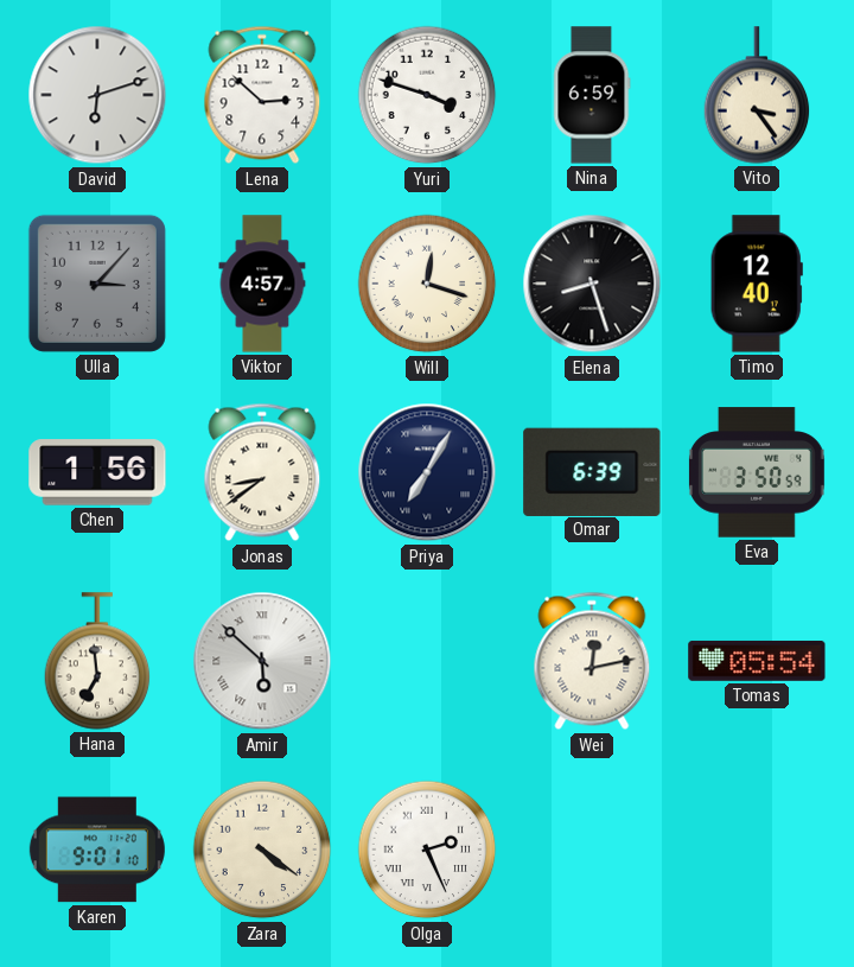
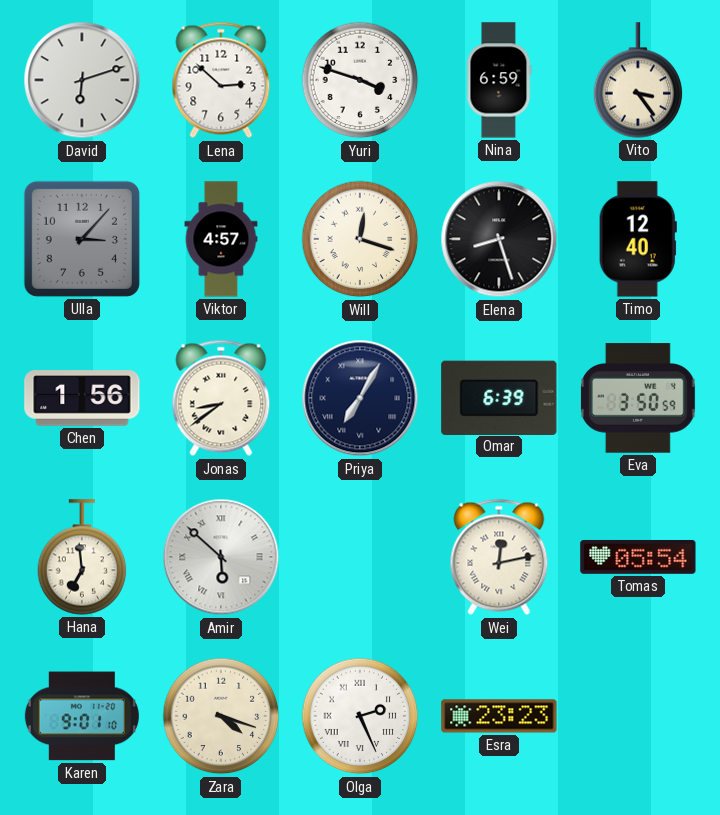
Zara: 4:21 -> 4:18
Esra: none -> 23:23
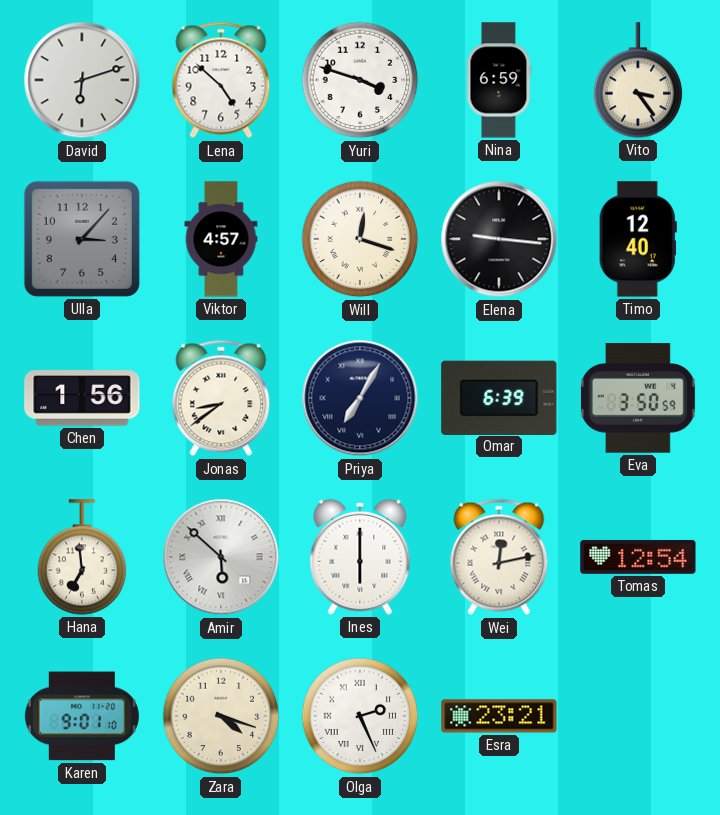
Lena: 2:52 -> 4:52
Elena: 8:27 -> 9:16
Ines: none -> 6:00
Tomas: 05:54 -> 12:54
Esra: 23:23 -> 23:21
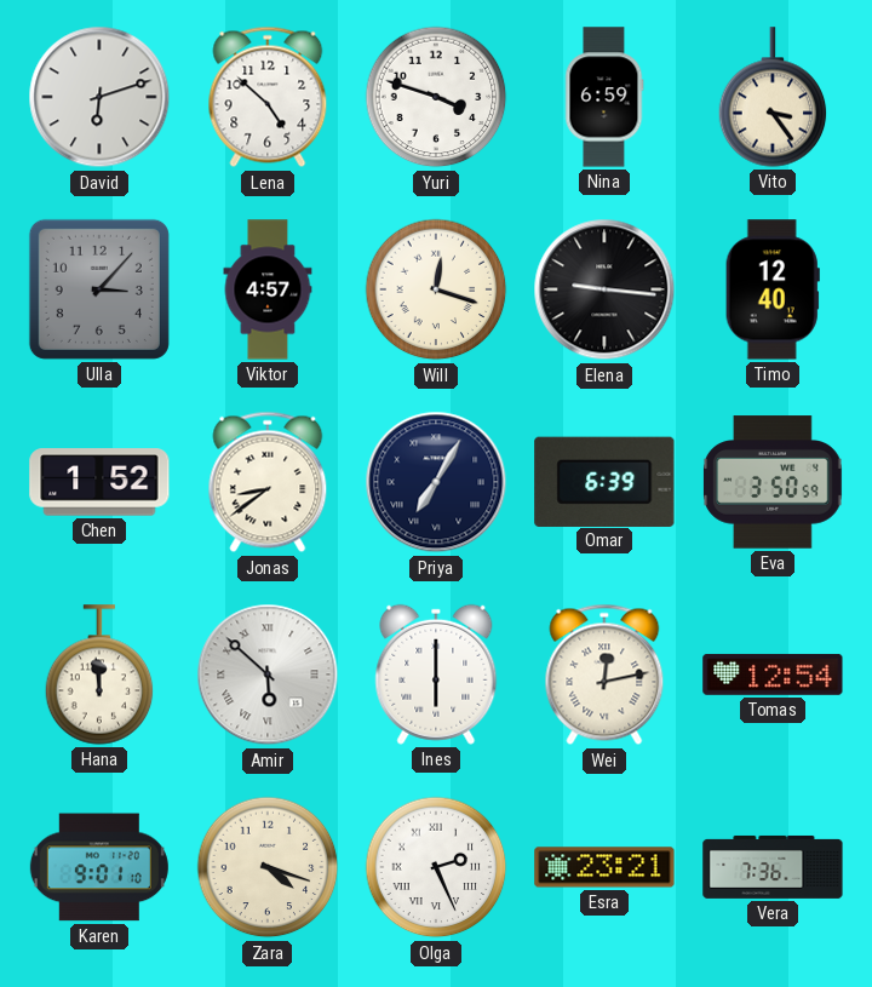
Chen: 1:56 -> 1:52
Hana: 6:59 -> 11:59
Vera: none -> 7:36
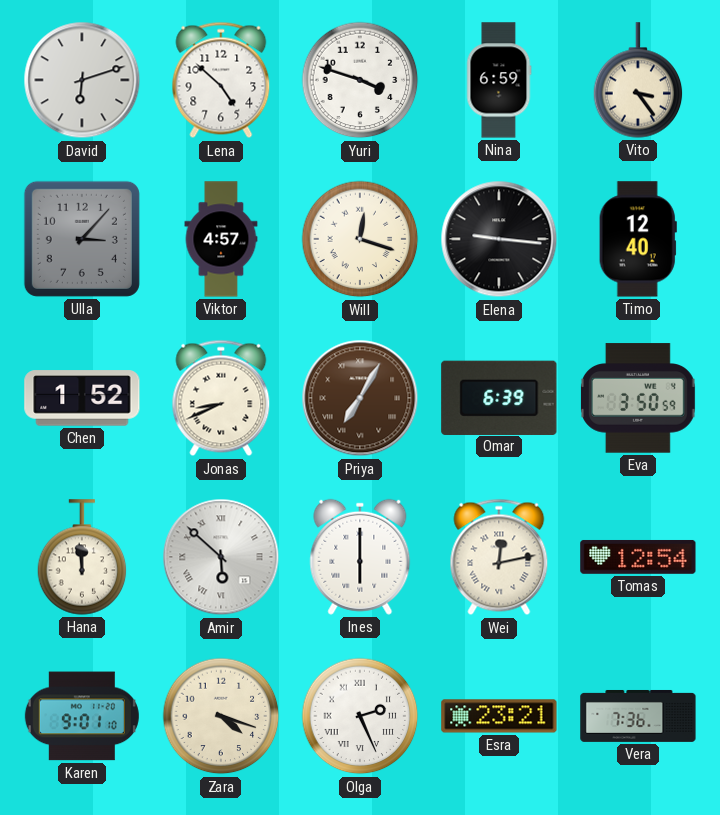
Jonas: 8:39 -> 8:41
Priya dial: navy -> brown
